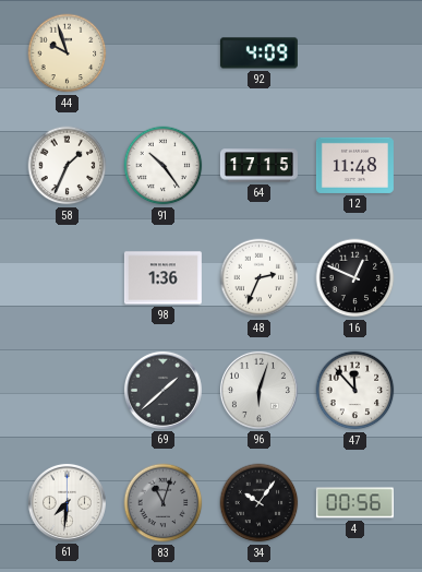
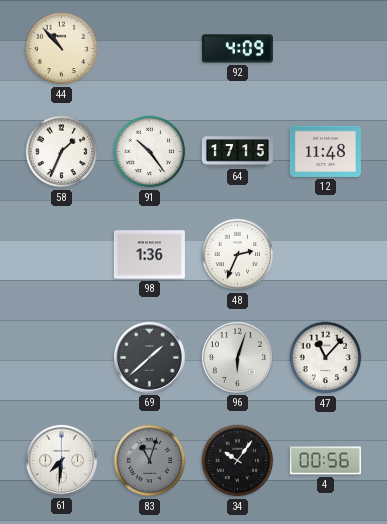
44: 9:57 -> 10:53
16: 12:49 -> none
47: 11:53 -> 11:07
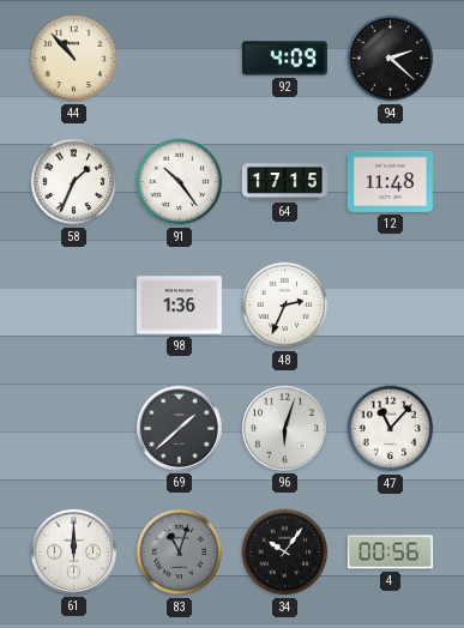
94: none -> 2:22
61: 7:31 -> 12:00
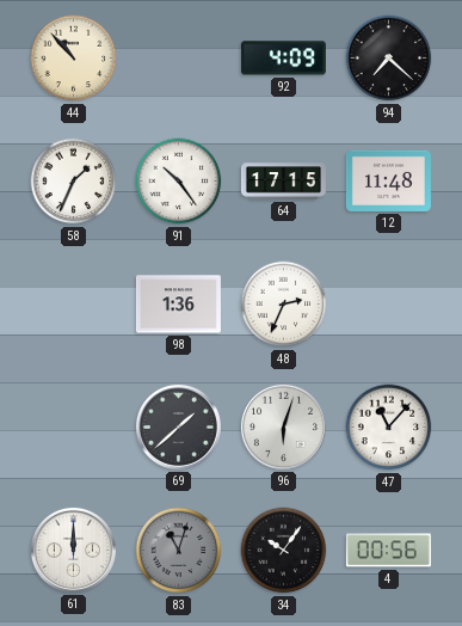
94: 2:22 -> 7:22
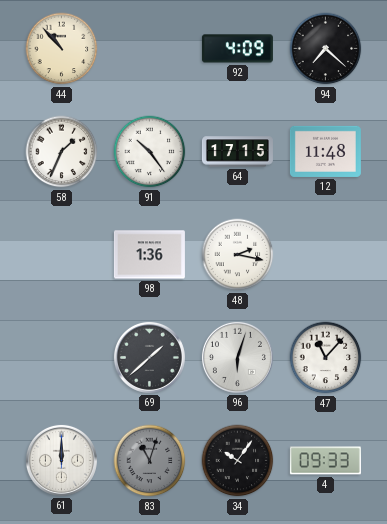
48: 2:34 -> 2:17
4: 00:56 -> 09:33
